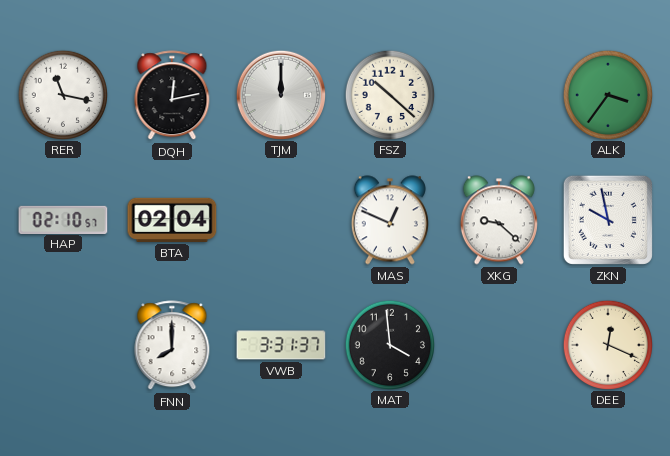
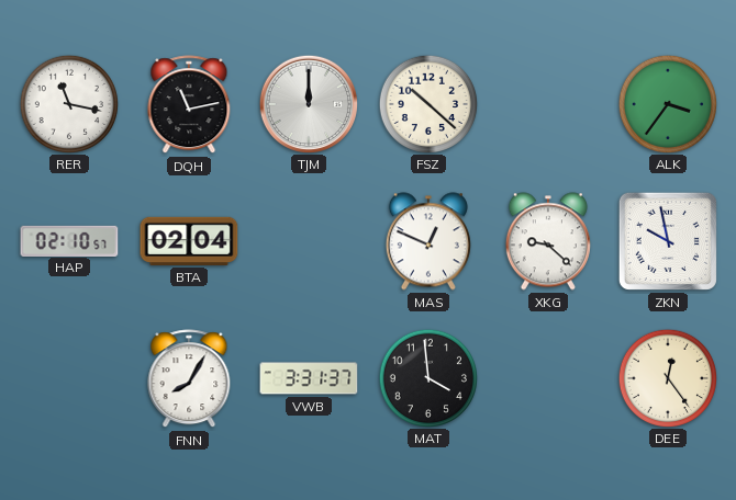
DQH: 12:13 -> 11:13
FNN: 8:00 -> 8:05
DEE: 12:19 -> 12:24
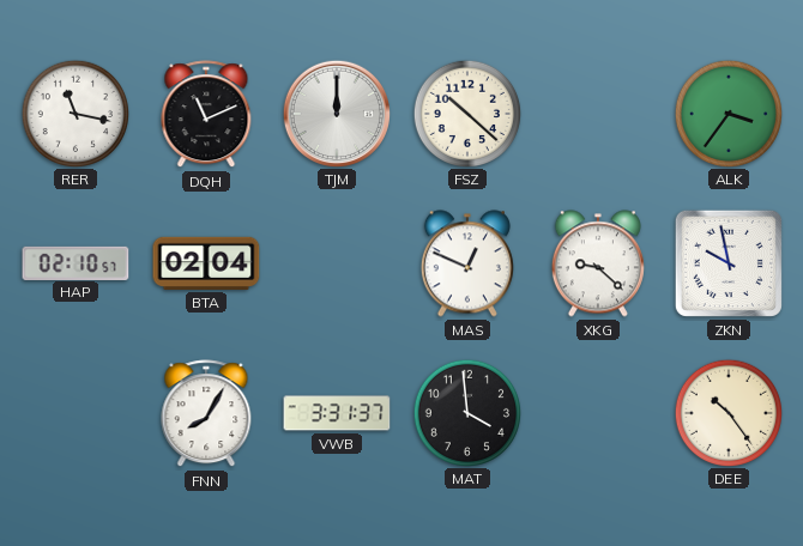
DQH: 11:13 -> 11:11
DEE: 12:24 -> 10:24
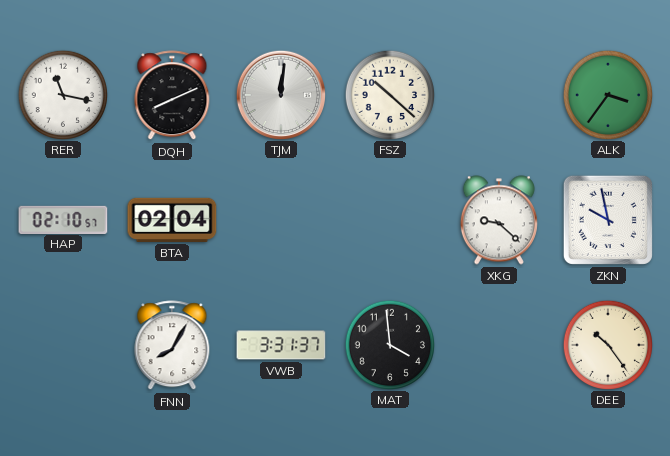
DQH: 11:11 -> 8:11
TJM: 12:00 -> 12:01
MAS: 12:49 -> none
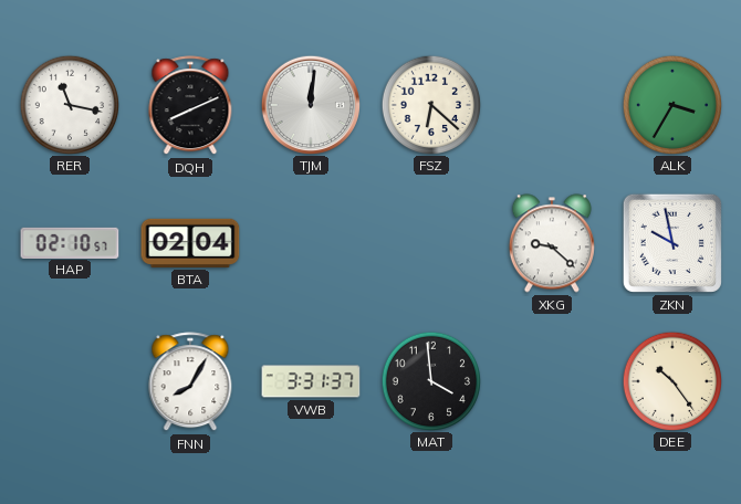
FSZ: 10:22 -> 6:22
ALK: 3:36 -> 3:35
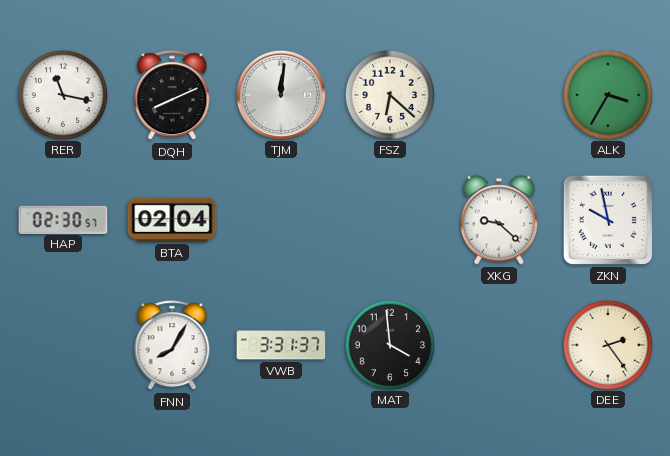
HAP: 02:10 -> 02:30
DEE: 10:24 -> 2:24
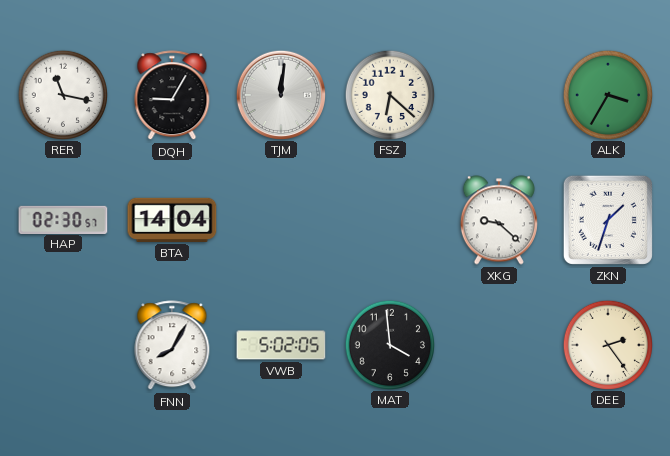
DQH: 8:11 -> 9:05
BTA: 02:04 -> 14:04
ZKN: 9:58 -> 1:33
VWB: 3:31 -> 5:02
